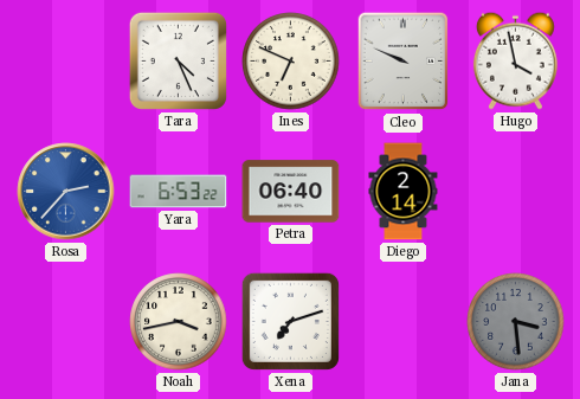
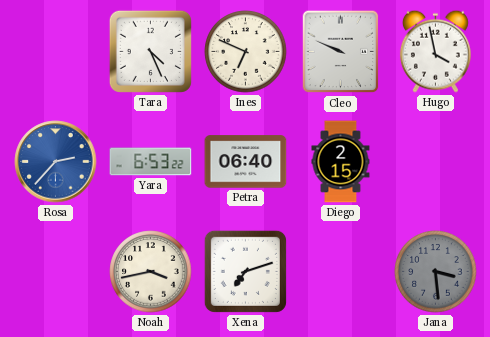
Diego: 2:14 -> 2:15
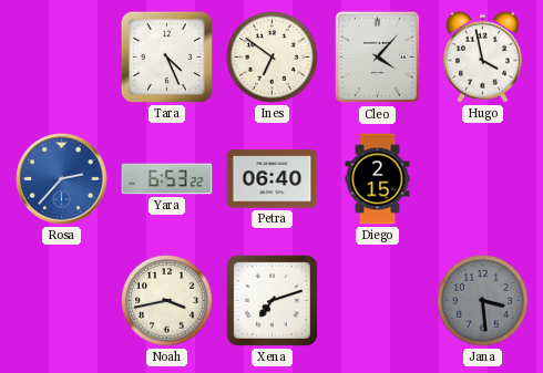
Ines: 6:49 -> 6:51
Cleo: 9:49 -> 4:07
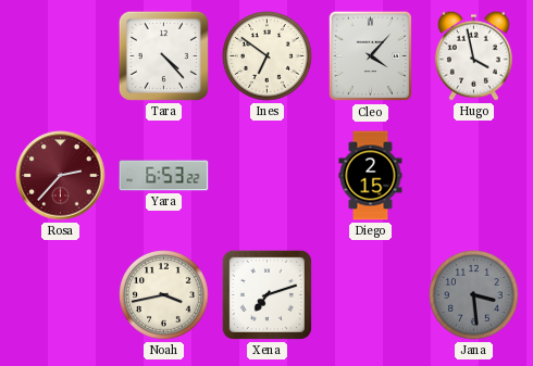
Tara: 4:26 -> 4:23
Rosa dial: blue -> burgundy
Petra: 06:40 -> none
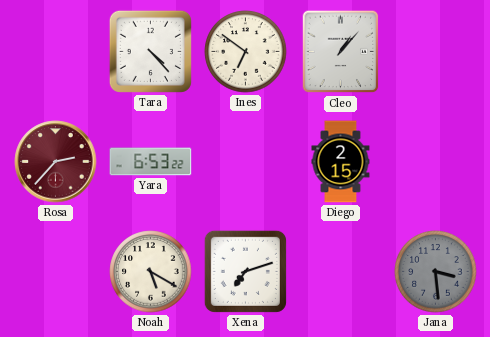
Cleo: 4:07 -> 1:07
Hugo: 3:58 -> none
Noah: 3:43 -> 5:20
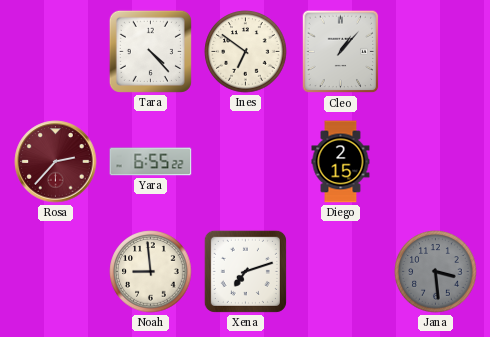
Yara: 6:53 -> 6:55
Noah: 5:20 -> 8:59
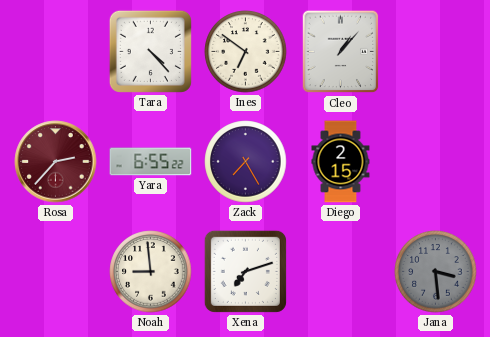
Zack: none -> 7:25
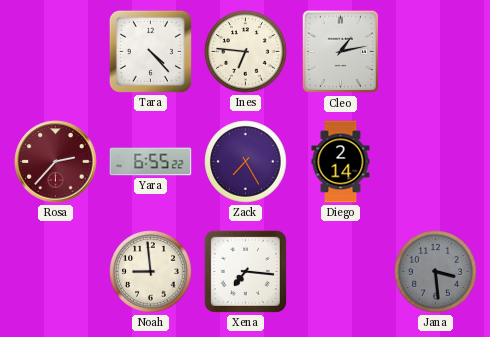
Ines: 6:51 -> 6:46
Cleo: 1:07 -> 1:13
Diego: 2:15 -> 2:14
Xena: 7:12 -> 7:16
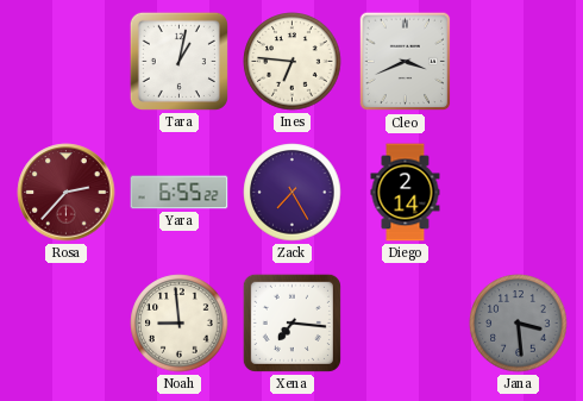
Tara: 4:23 -> 1:02
Cleo: 1:13 -> 3:41
